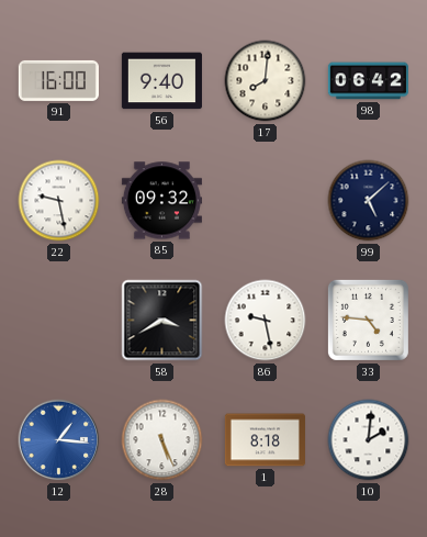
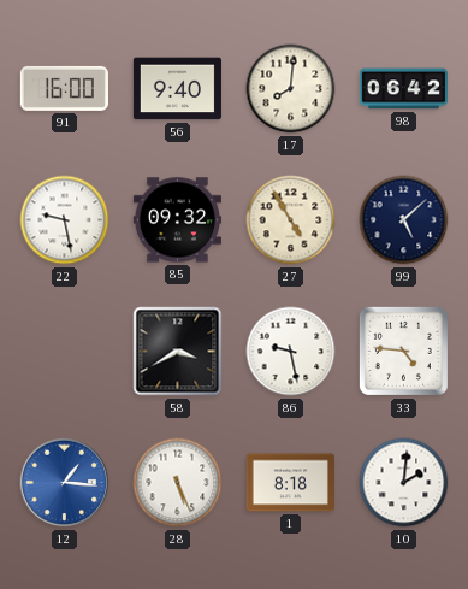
27: none -> 4:55
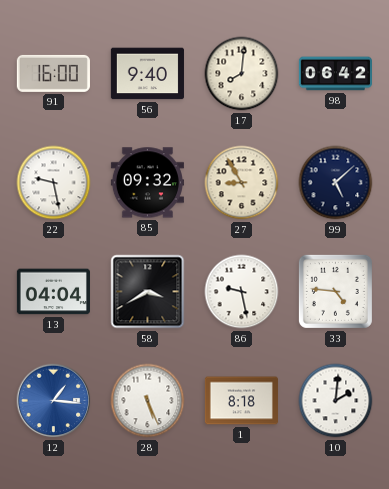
27: 4:55 -> 8:55
13: none -> 04:04
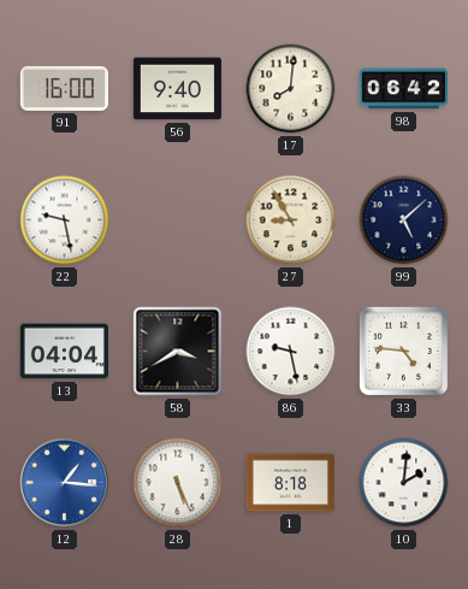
85: 09:32 -> none
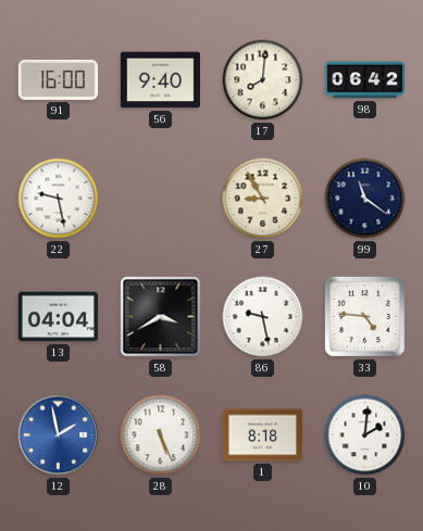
99: 5:08 -> 11:21
12: 1:16 -> 1:58
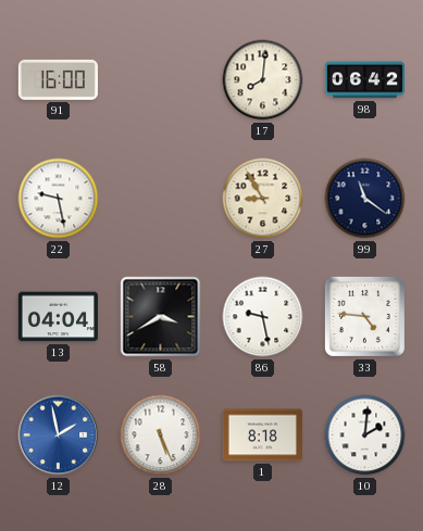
56: 9:40 -> none
